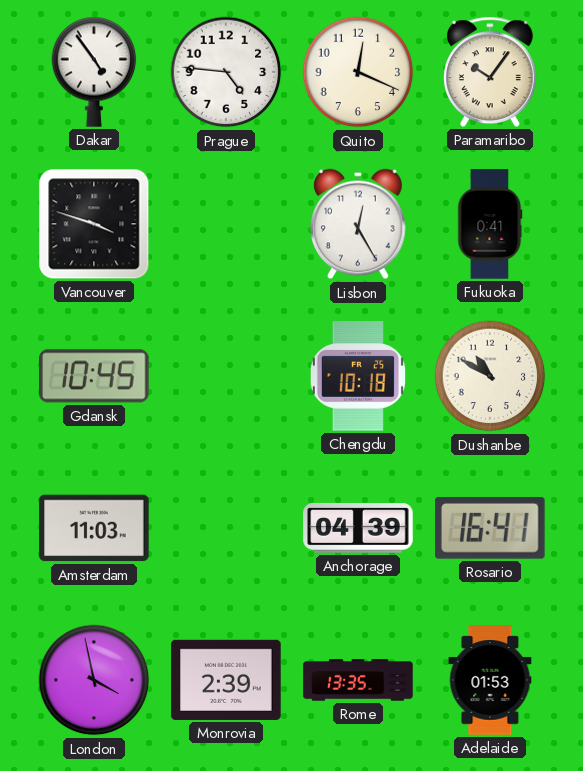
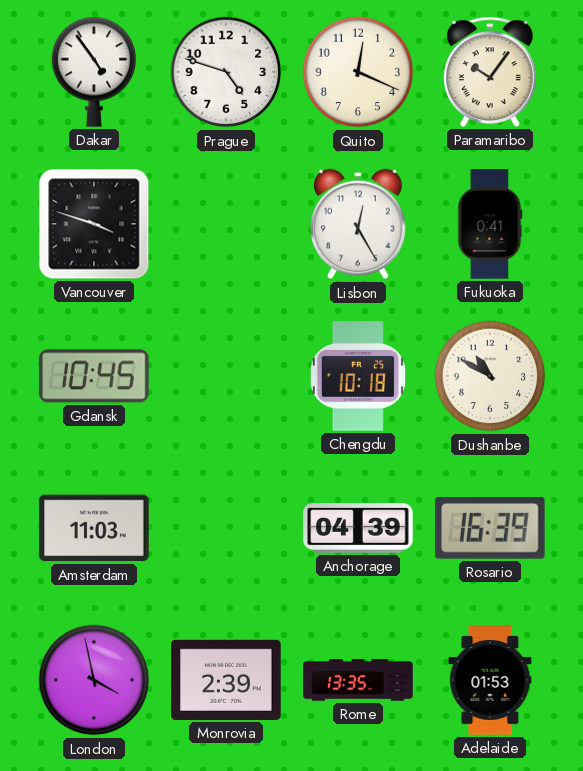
Prague: 4:46 -> 4:48
Rosario: 16:41 -> 16:39
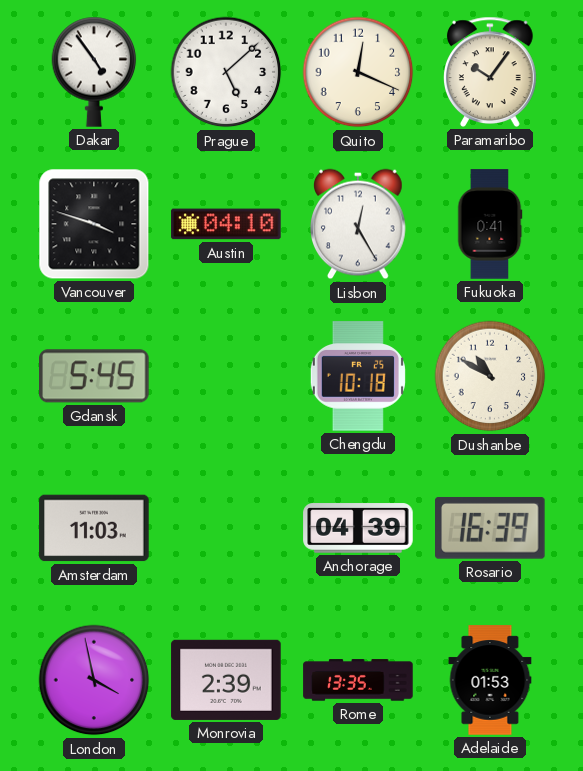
Prague: 4:48 -> 5:08
Austin: none -> 04:10
Gdansk: 10:45 -> 5:45
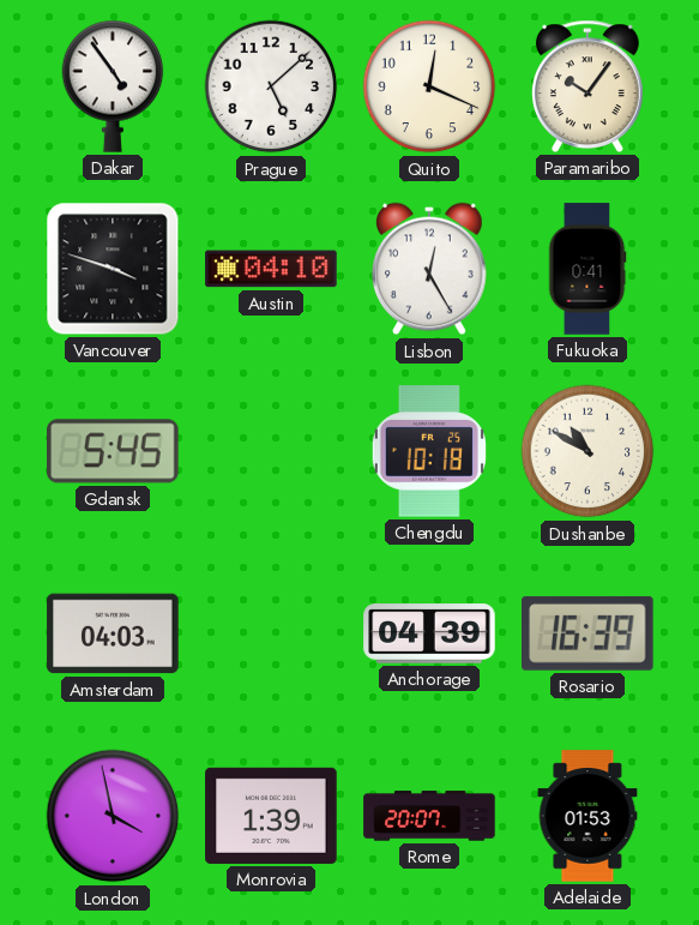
Amsterdam: 11:03 -> 04:03
Monrovia: 2:39 -> 1:39
Rome: 13:35 -> 20:07
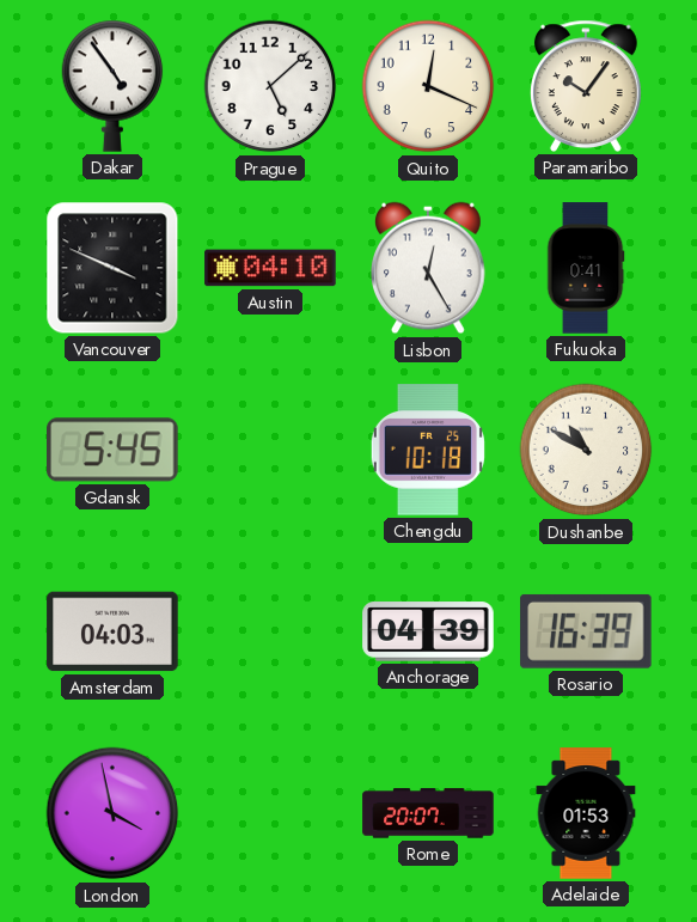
Vancouver: 3:48 -> 3:49
Monrovia: 1:39 -> none
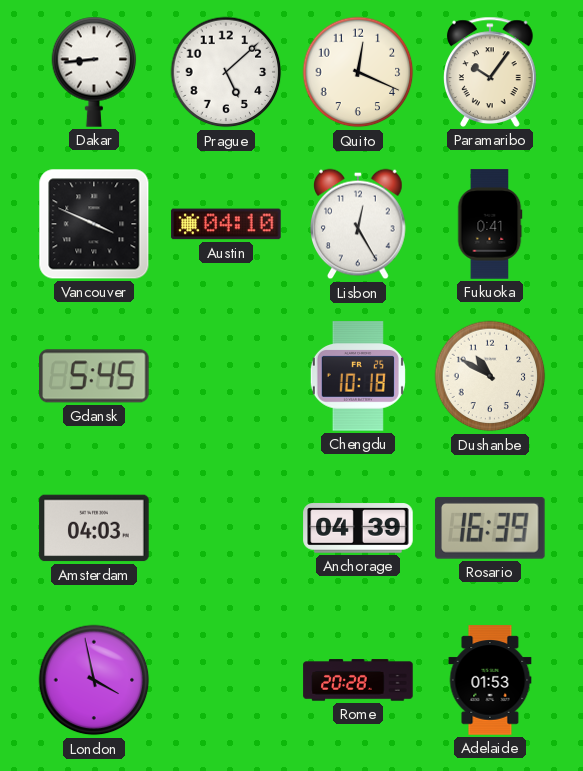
Dakar: 4:54 -> 8:44
Rome: 20:07 -> 20:28
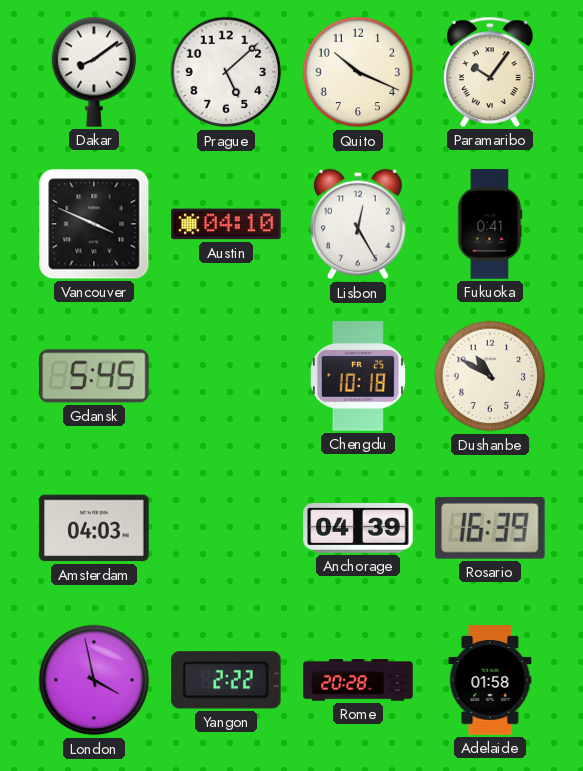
Dakar: 8:44 -> 8:09
Quito: 12:19 -> 10:19
Yangon: none -> 2:22
Adelaide: 01:53 -> 01:58
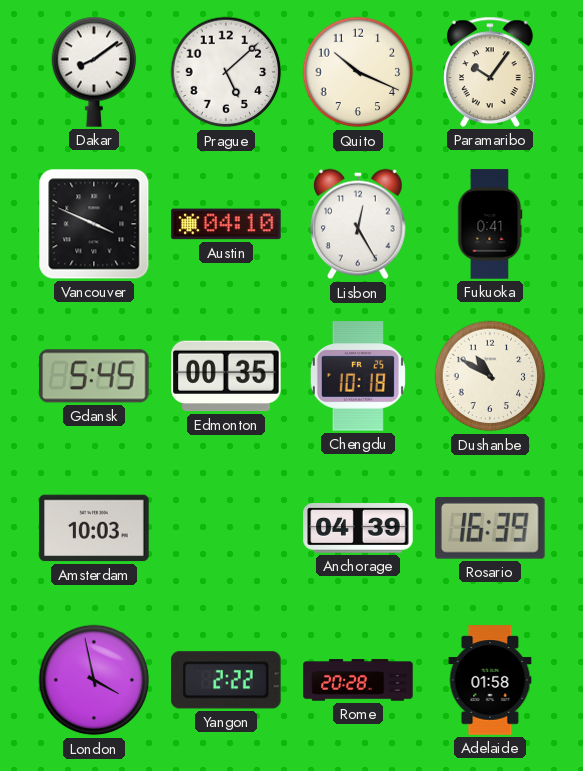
Edmonton: none -> 00:35
Amsterdam: 04:03 -> 10:03
